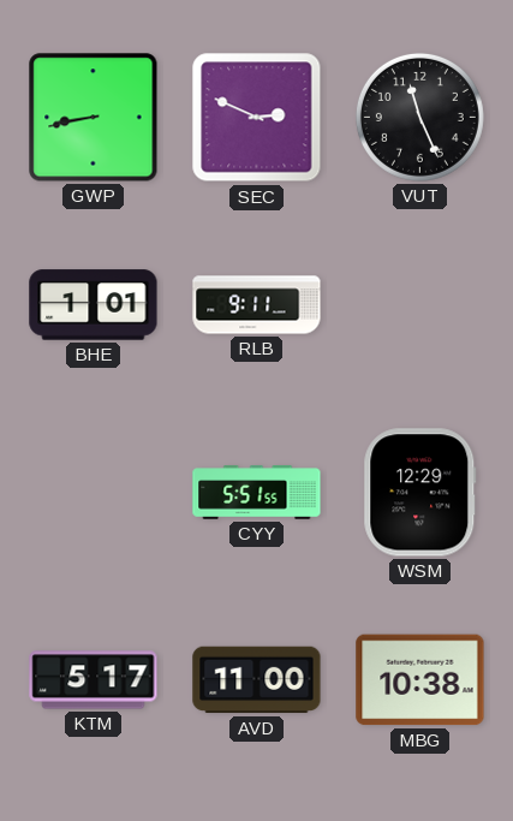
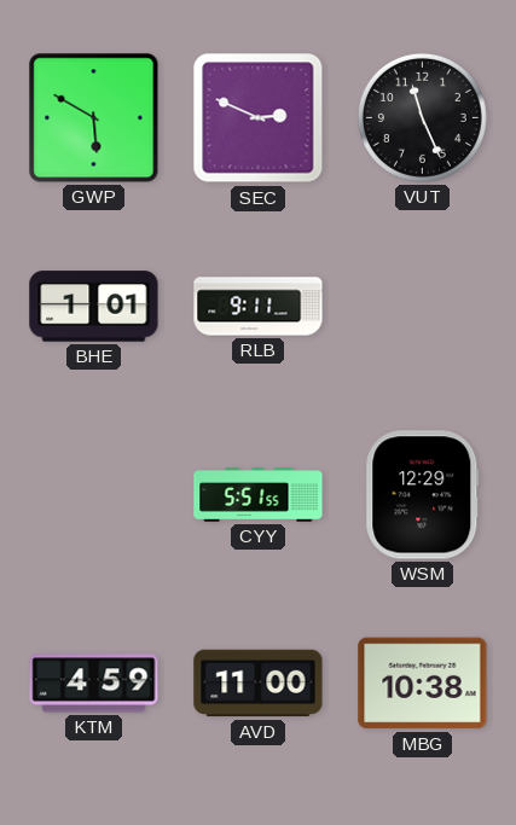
GWP: 8:43 -> 5:50
KTM: 5:17 -> 4:59
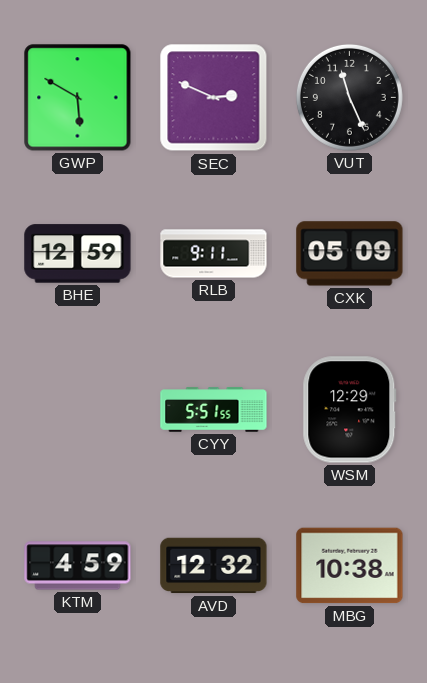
BHE: 1:01 -> 12:59
CXK: none -> 05:09
AVD: 11:00 -> 12:32
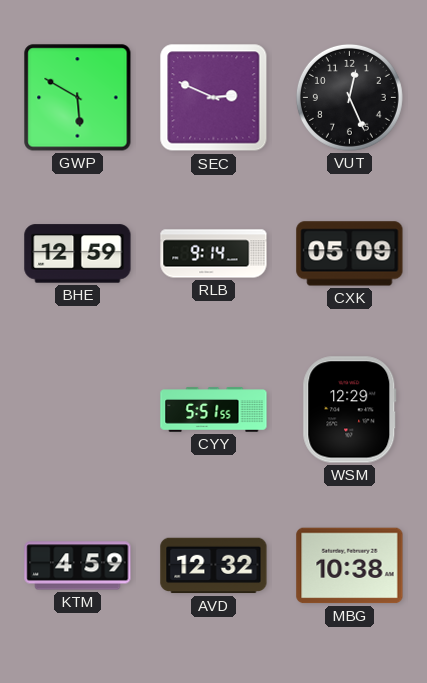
VUT: 11:26 -> 12:26
RLB: 9:11 -> 9:14
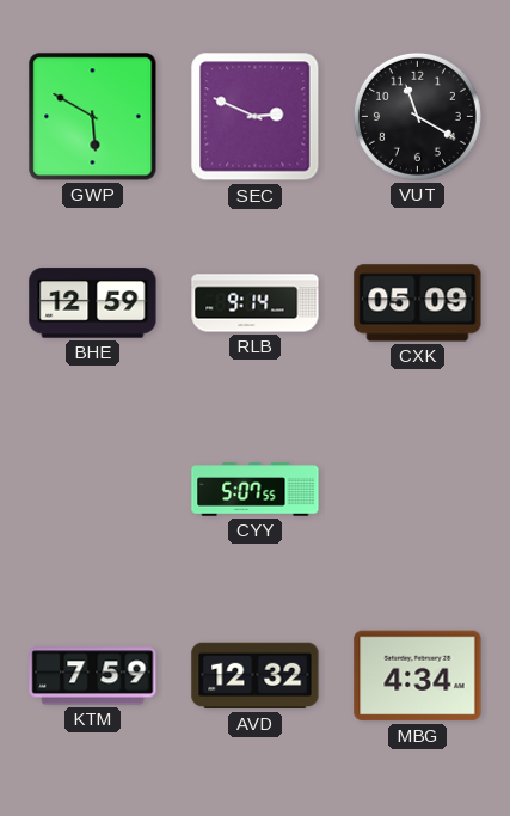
VUT: 12:26 -> 11:20
CYY: 5:51 -> 5:07
WSM: 12:29 -> none
KTM: 4:59 -> 7:59
MBG: 10:38 -> 4:34
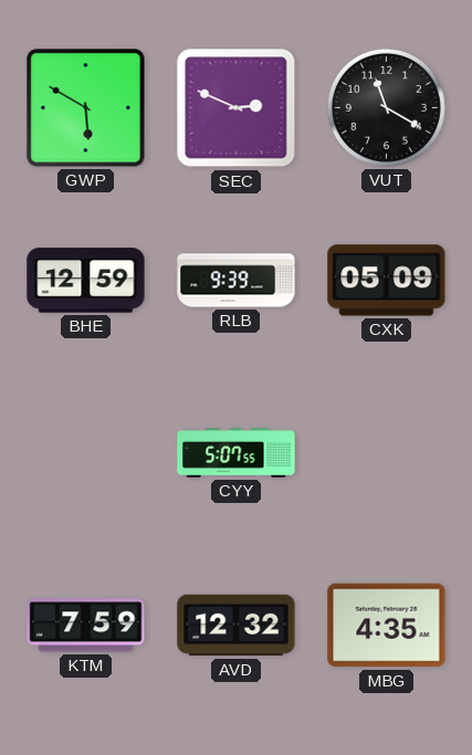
RLB: 9:14 -> 9:39
MBG: 4:34 -> 4:35
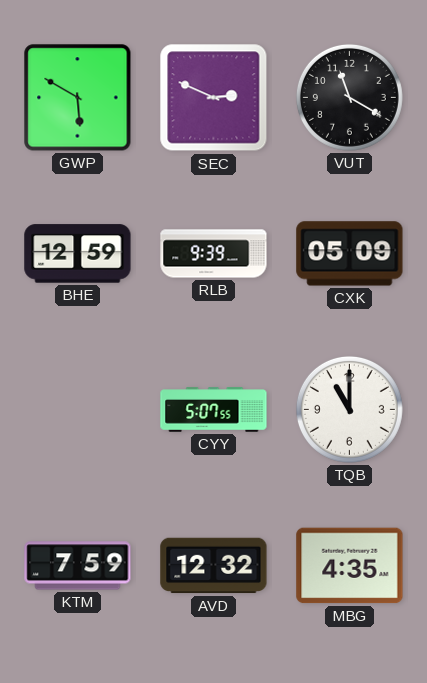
TQB: none -> 11:00
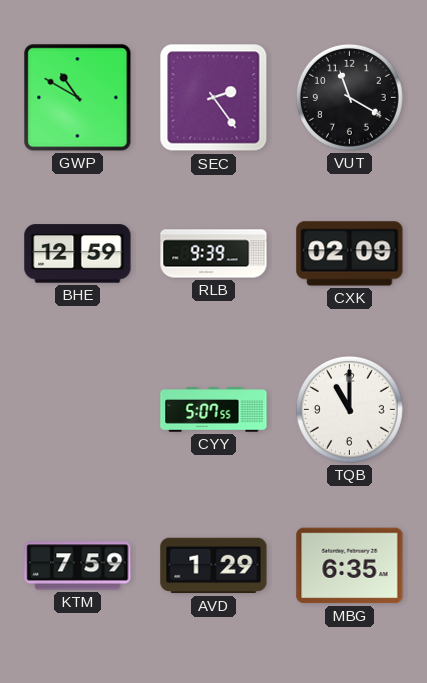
GWP: 5:50 -> 10:50
SEC: 2:49 -> 2:24
CXK: 05:09 -> 02:09
AVD: 12:32 -> 1:29
MBG: 4:35 -> 6:35
